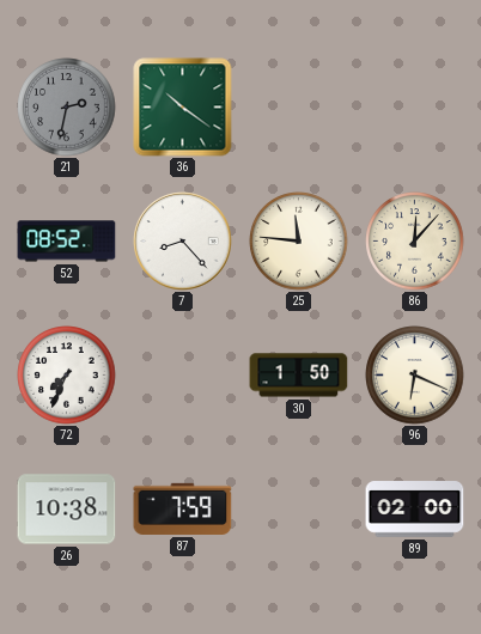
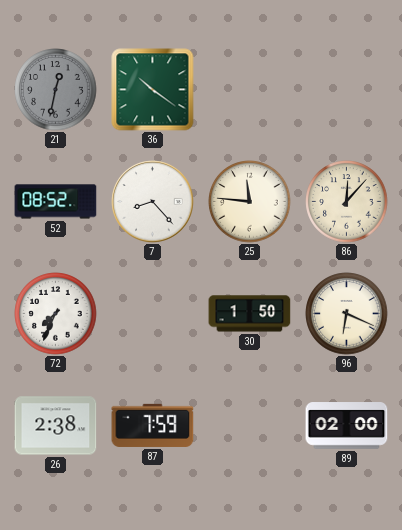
21: 2:32 -> 12:32
26: 10:38 -> 2:38
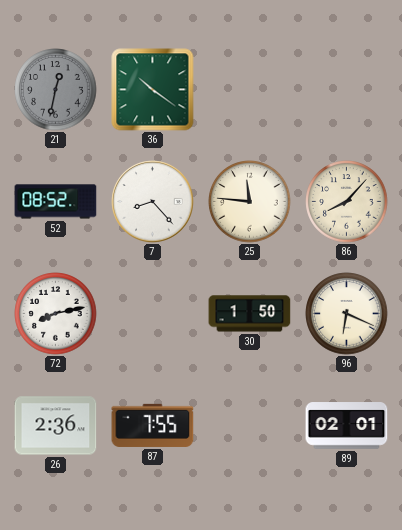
86: 12:07 -> 8:07
72: 7:34 -> 8:13
26: 2:38 -> 2:36
87: 7:59 -> 7:55
89: 02:00 -> 02:01
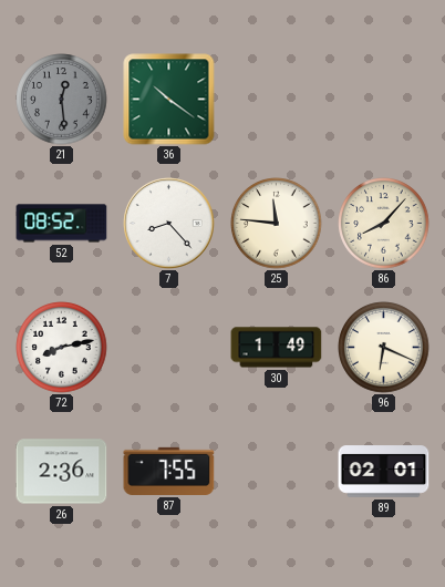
21: 12:32 -> 12:29
30: 1:50 -> 1:49
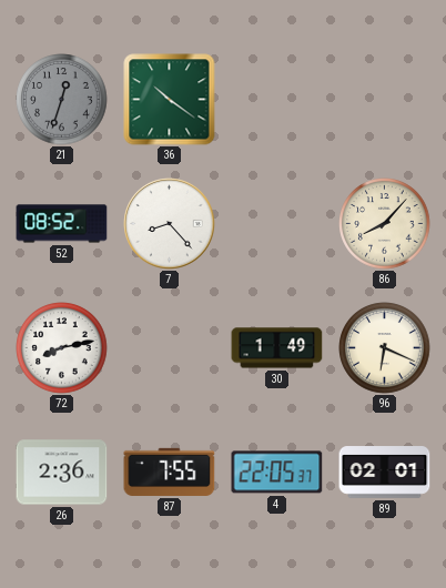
21: 12:29 -> 12:33
25: 11:46 -> none
4: none -> 22:05
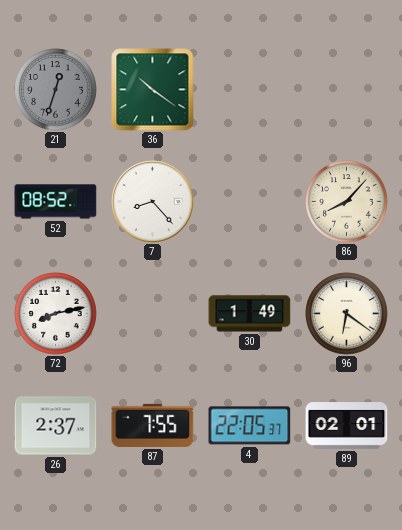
96: 6:19 -> 6:21
26: 2:36 -> 2:37
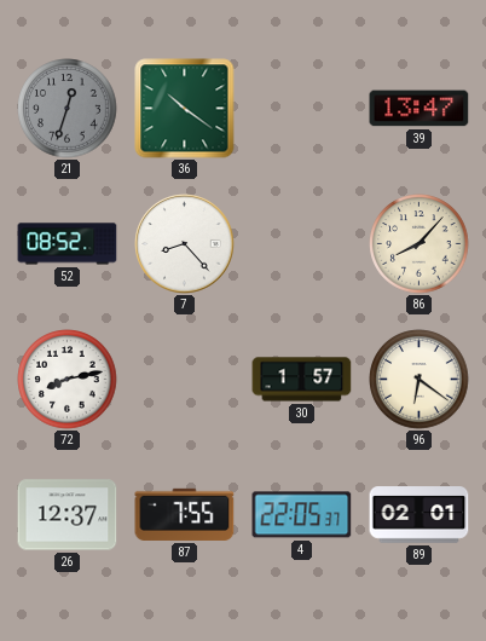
39: none -> 13:47
30: 1:49 -> 1:57
26: 2:37 -> 12:37
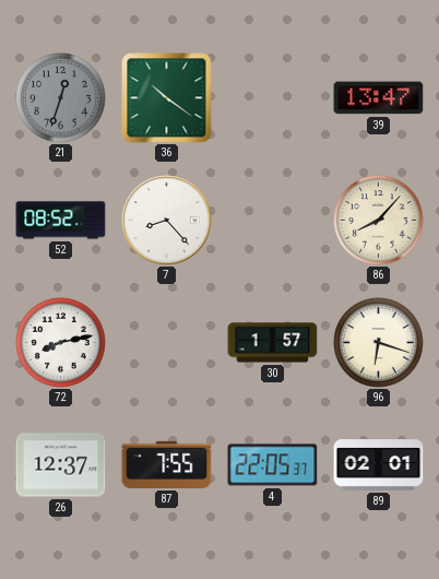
96: 6:21 -> 6:18
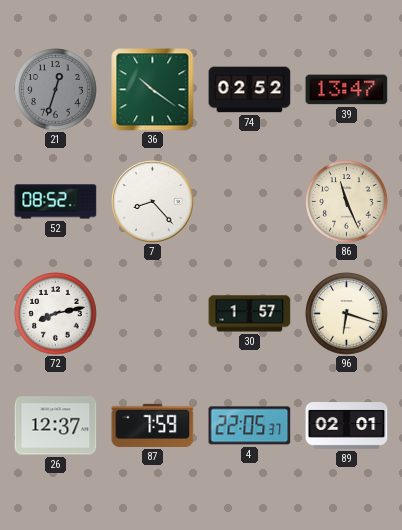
74: none -> 02:52
86: 8:07 -> 11:26
87: 7:55 -> 7:59
